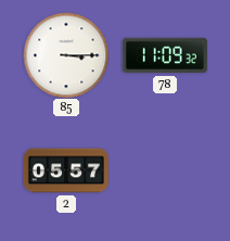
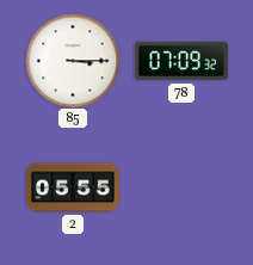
78: 11:09 -> 07:09
2: 05:57 -> 05:55
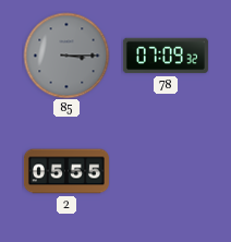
85 dial: white -> grey
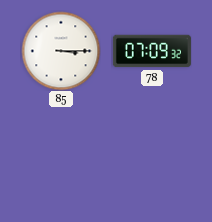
85 dial: grey -> white
2: 05:55 -> none
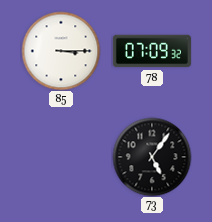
73: none -> 5:06
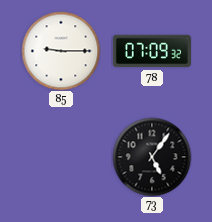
85: 3:15 -> 9:15
